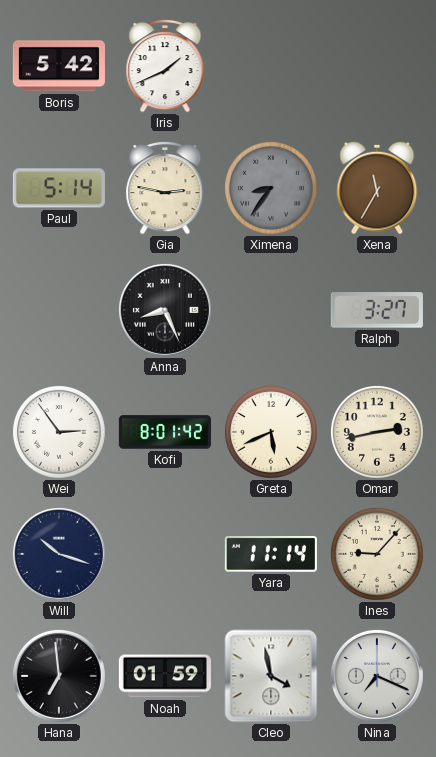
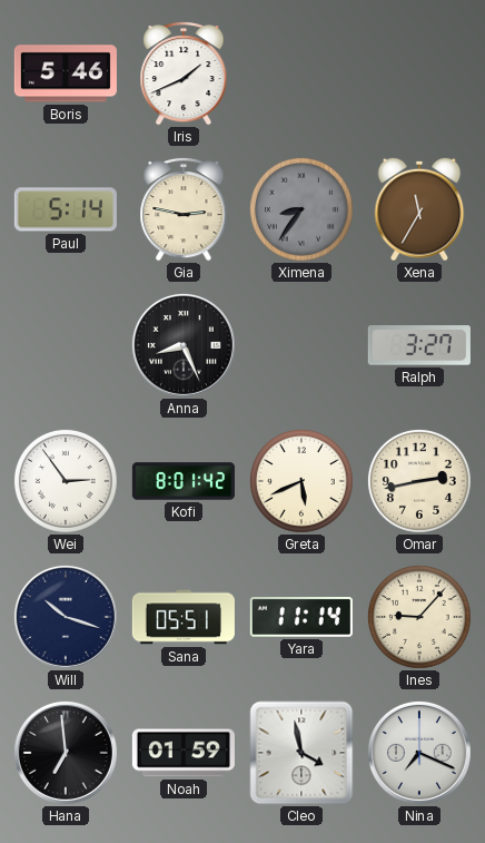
Boris: 5:42 -> 5:46
Sana: none -> 05:51
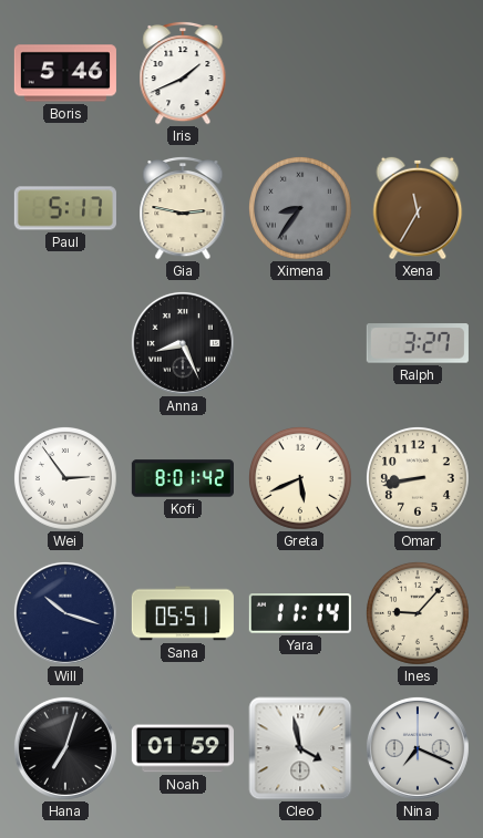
Paul: 5:14 -> 5:17
Omar: 2:43 -> 8:43
Hana: 6:59 -> 7:03
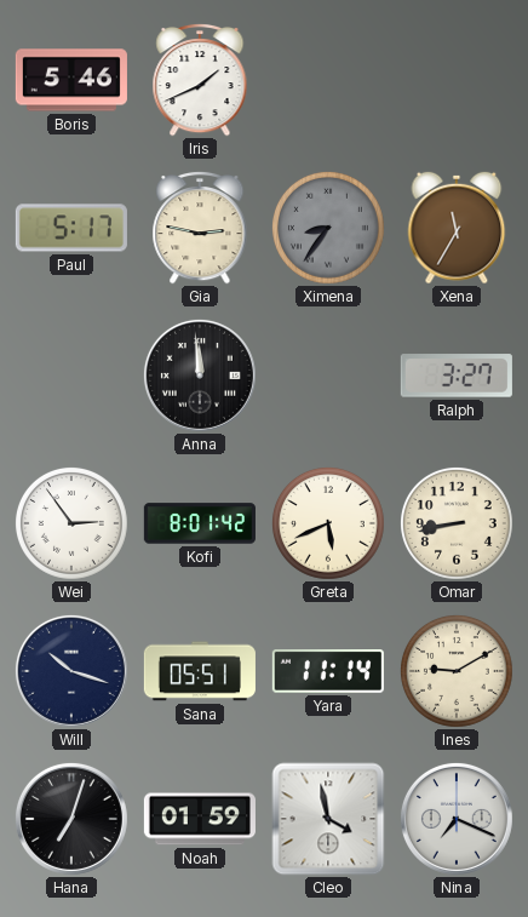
Anna: 8:26 -> 11:59
Ines: 9:07 -> 9:10
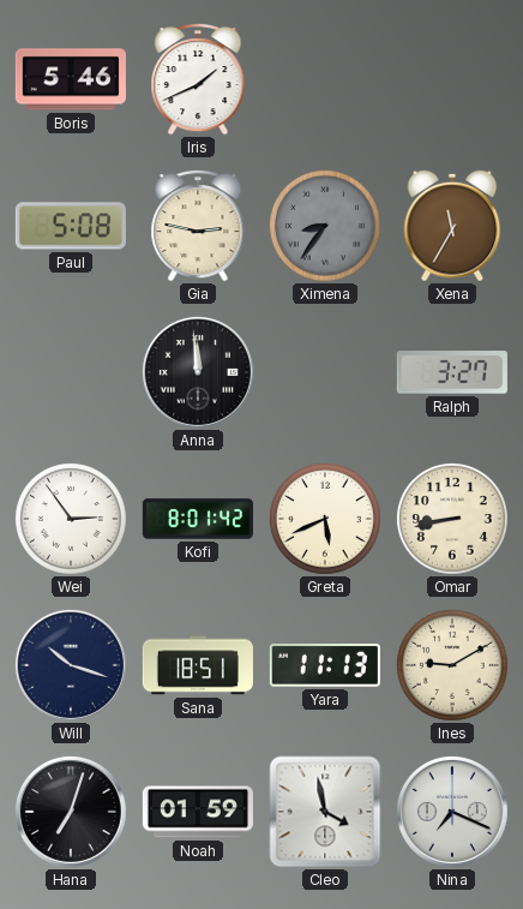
Paul: 5:17 -> 5:08
Sana: 05:51 -> 18:51
Yara: 11:14 -> 11:13
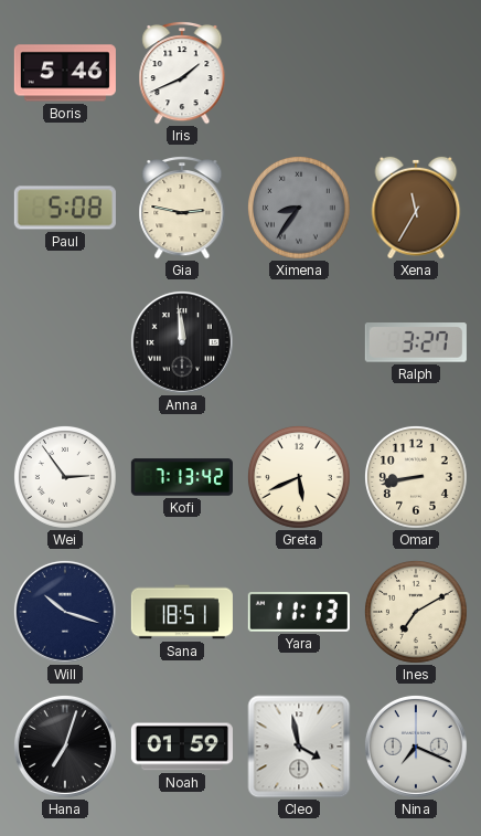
Kofi: 8:01 -> 7:13
Ines: 9:10 -> 7:10
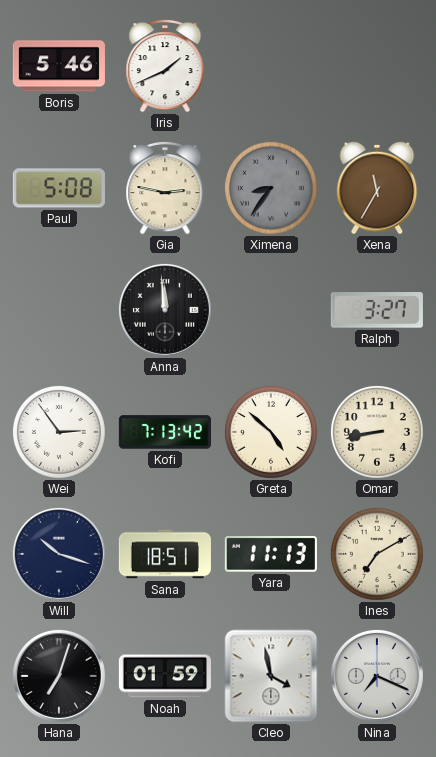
Greta: 5:41 -> 4:52
